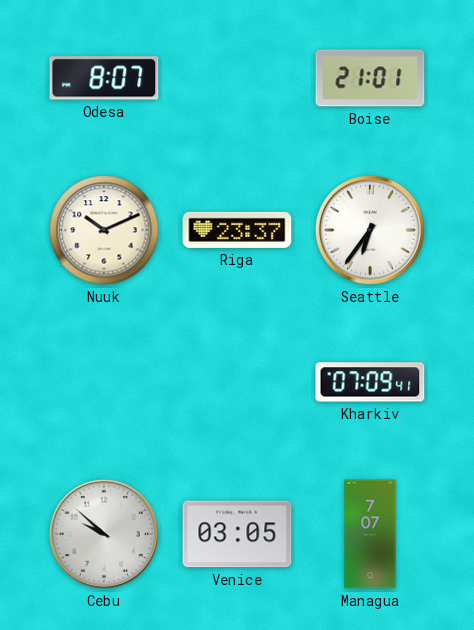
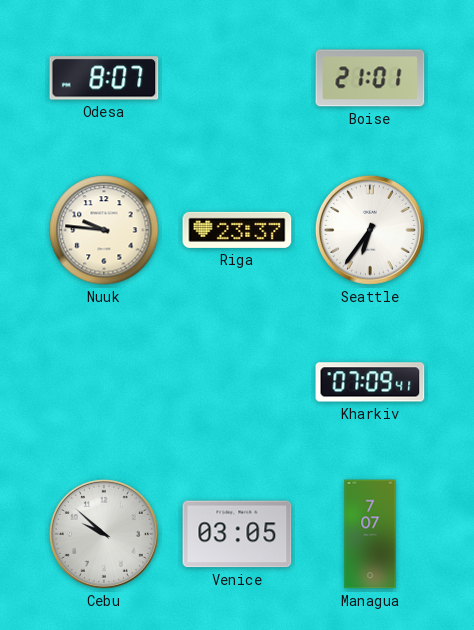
Nuuk: 10:11 -> 9:46
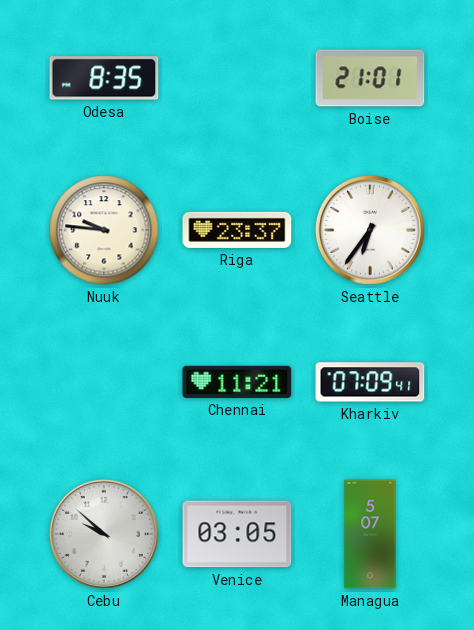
Odesa: 8:07 -> 8:35
Chennai: none -> 11:21
Managua: 7:07 -> 5:07
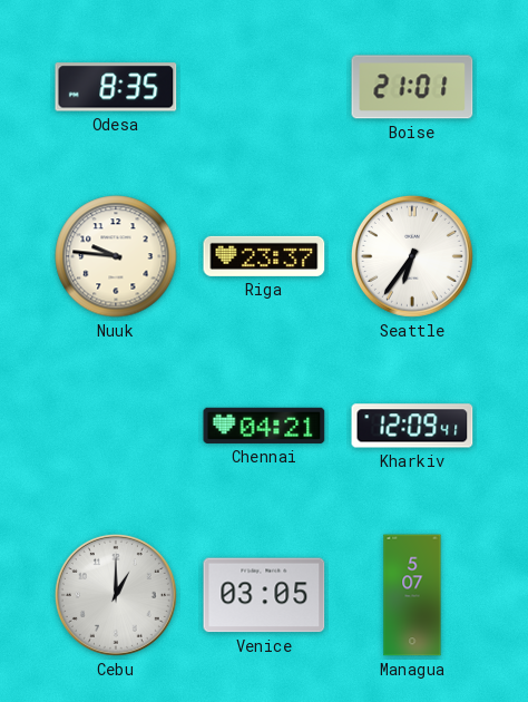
Chennai: 11:21 -> 04:21
Kharkiv: 07:09 -> 12:09
Cebu: 9:52 -> 1:00
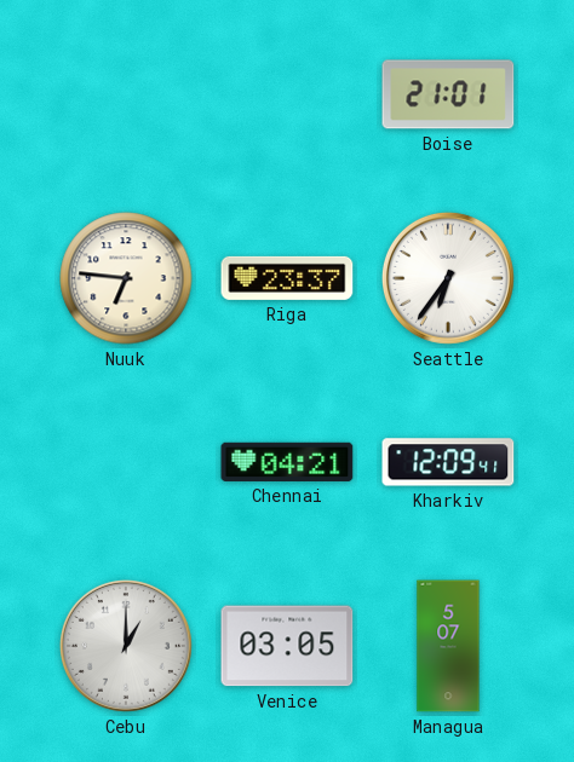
Odesa: 8:35 -> none
Nuuk: 9:46 -> 6:46
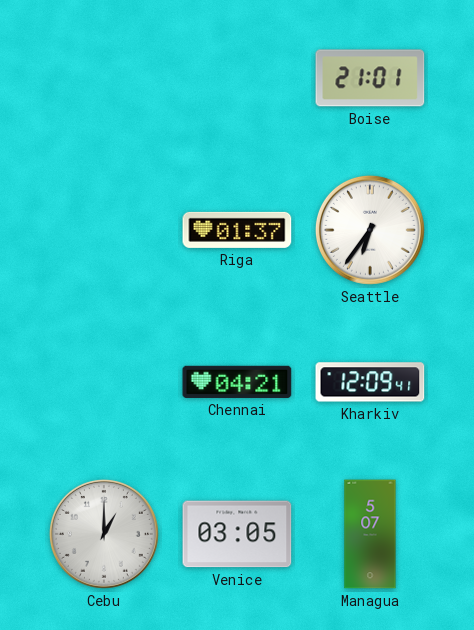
Nuuk: 6:46 -> none
Riga: 23:37 -> 01:37
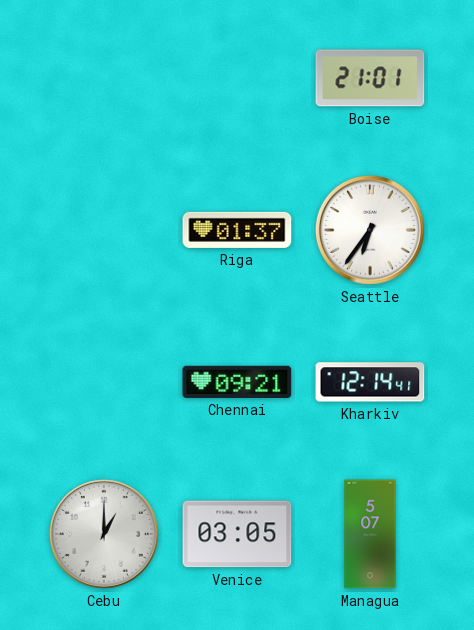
Chennai: 04:21 -> 09:21
Kharkiv: 12:09 -> 12:14
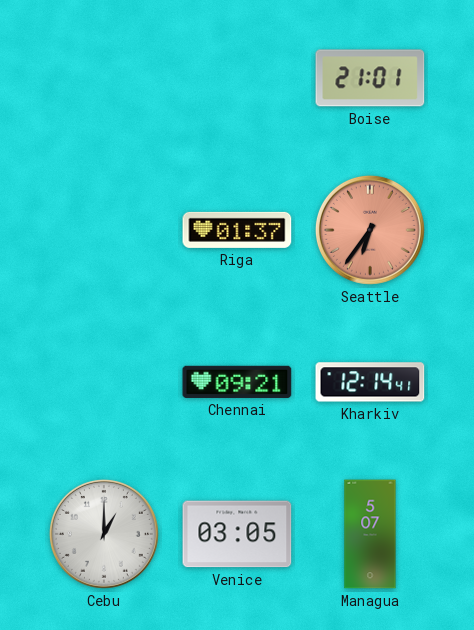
Seattle dial: white -> salmon
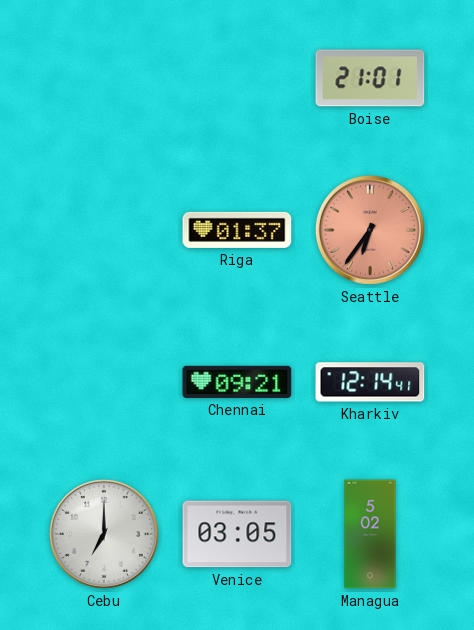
Cebu: 1:00 -> 7:00
Managua: 5:07 -> 5:02
